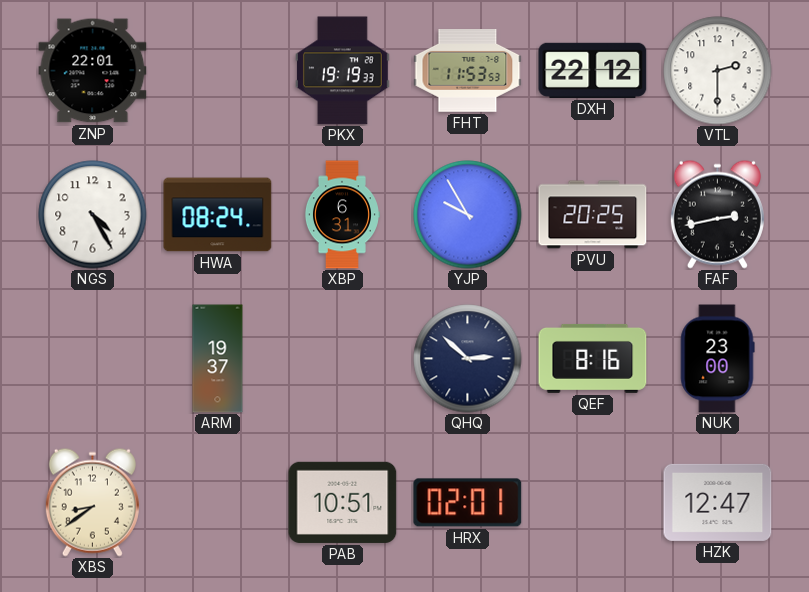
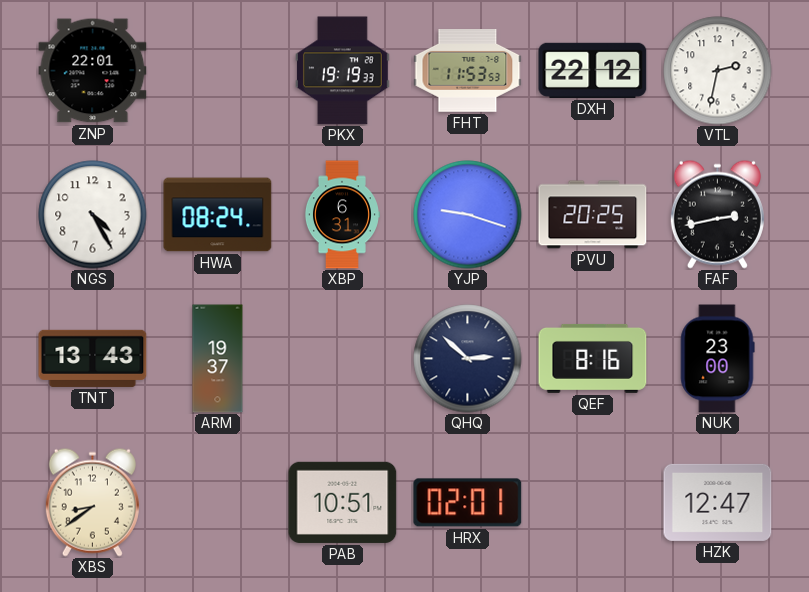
VTL: 2:30 -> 2:32
YJP: 9:55 -> 9:18
TNT: none -> 13:43
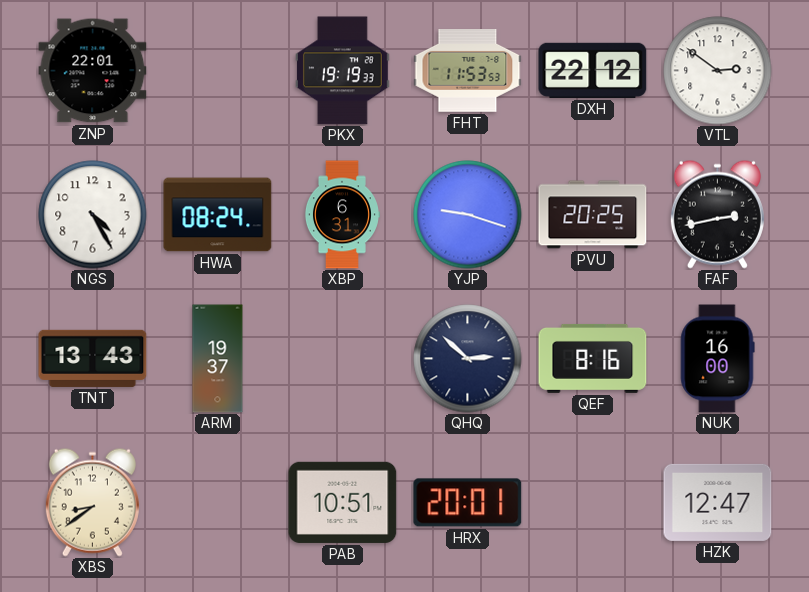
VTL: 2:32 -> 2:51
NUK: 23:00 -> 16:00
HRX: 02:01 -> 20:01
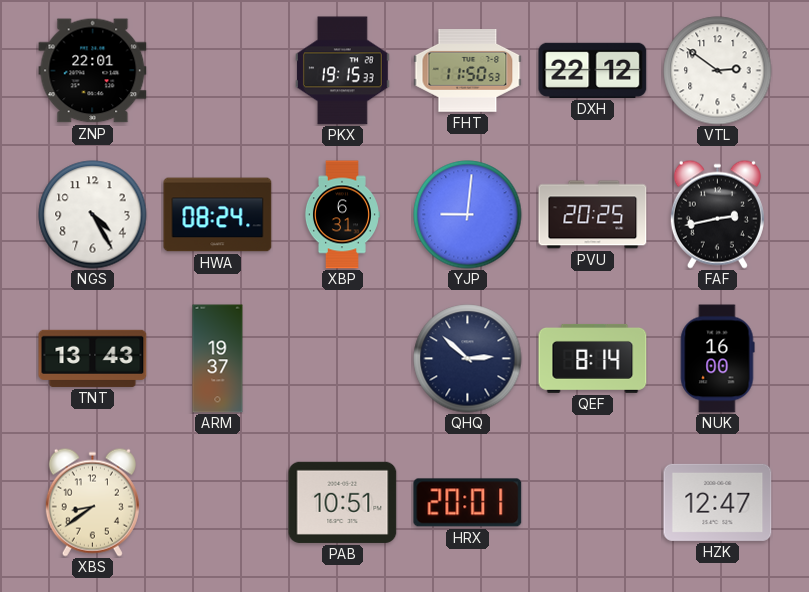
PKX: 19:19 -> 19:15
FHT: 11:53 -> 11:50
YJP: 9:18 -> 9:01
QEF: 8:16 -> 8:14
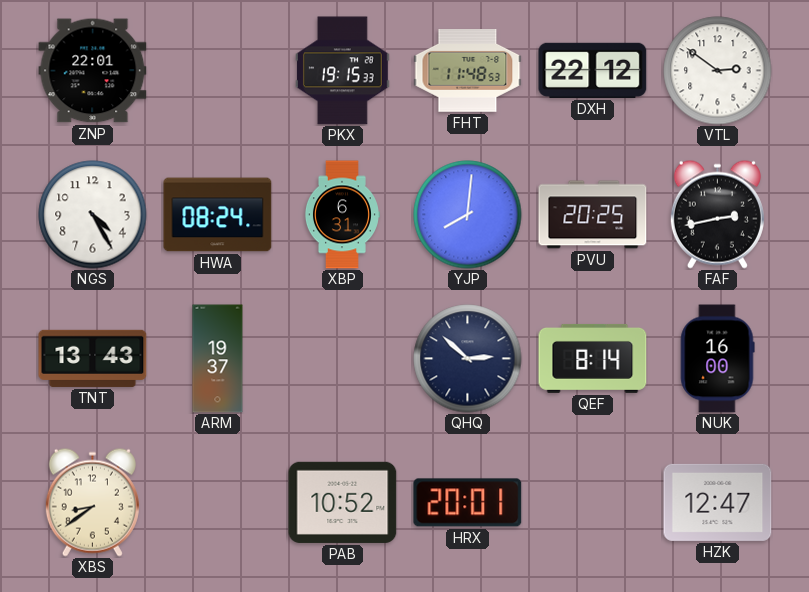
FHT: 11:50 -> 11:48
YJP: 9:01 -> 8:01
PAB: 10:51 -> 10:52
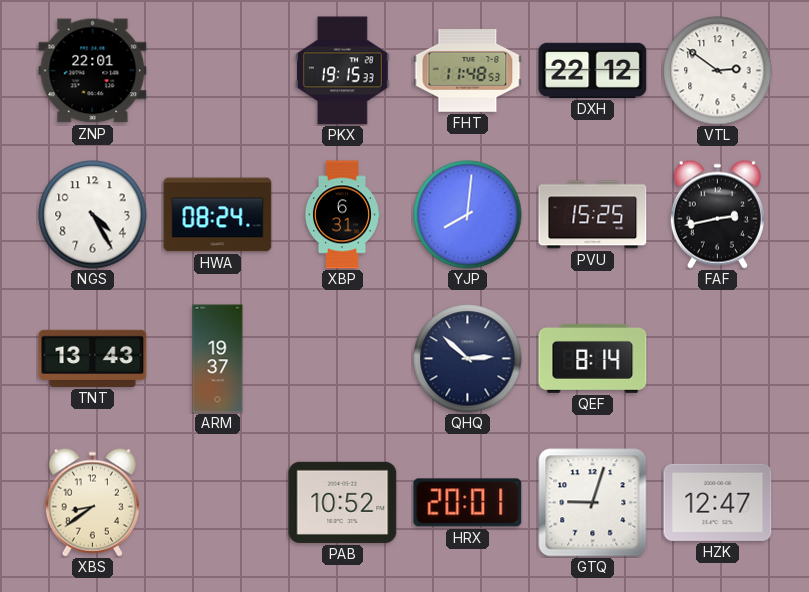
PVU: 20:25 -> 15:25
NUK: 16:00 -> none
GTQ: none -> 9:03
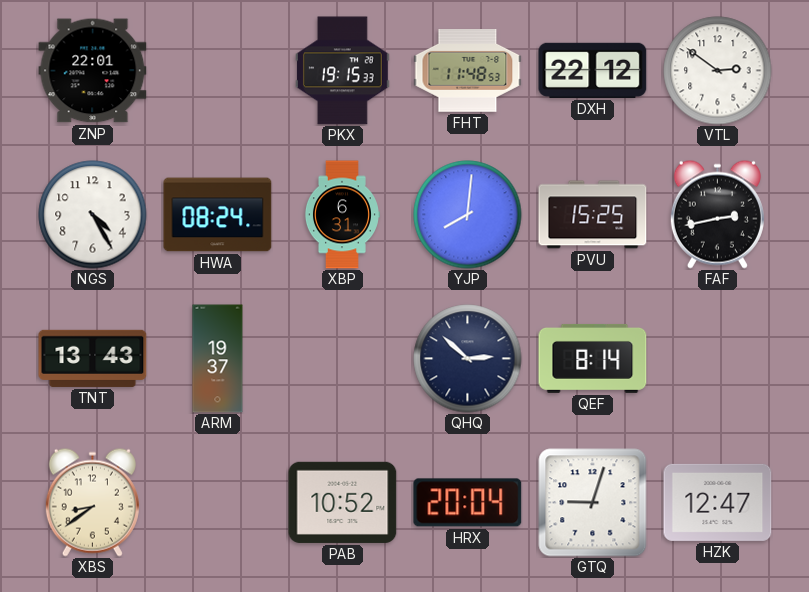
HRX: 20:01 -> 20:04
